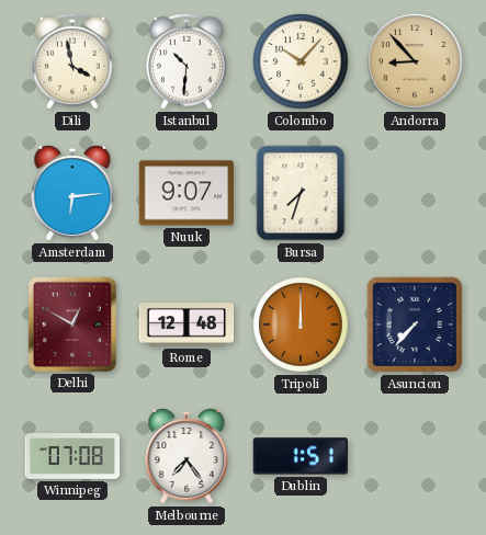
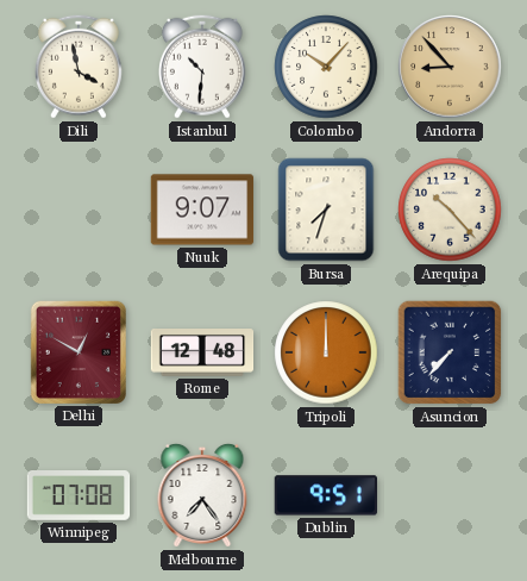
Amsterdam: 6:14 -> none
Arequipa: none -> 10:23
Dublin: 1:51 -> 9:51
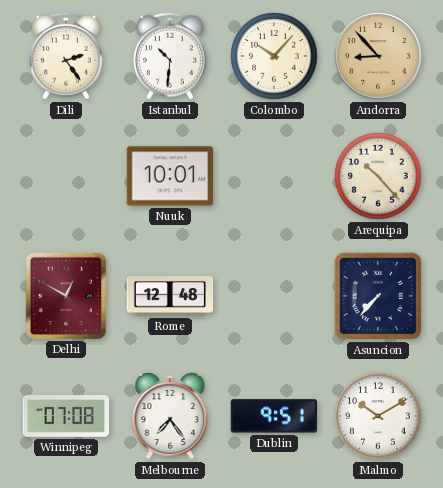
Dili: 3:58 -> 2:24
Nuuk: 9:07 -> 10:01
Bursa: 7:33 -> none
Tripoli: 12:00 -> none
Malmo: none -> 10:10
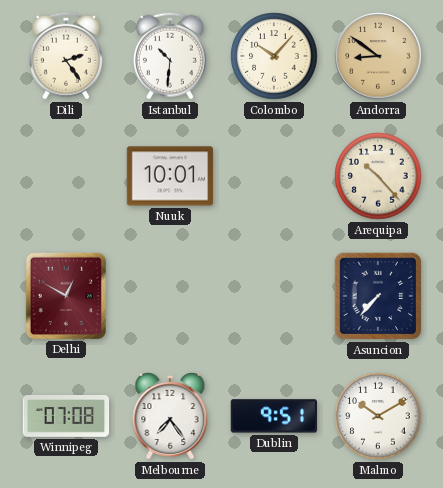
Andorra: 8:53 -> 8:51
Rome: 12:48 -> none
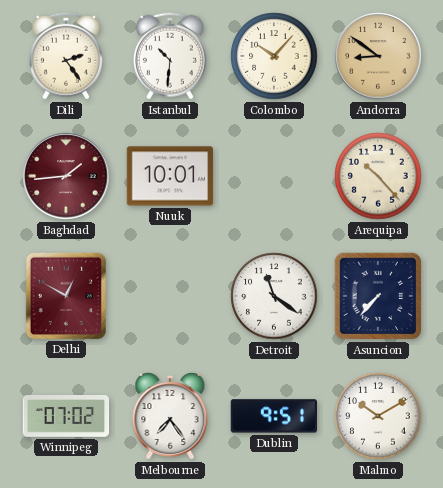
Baghdad: none -> 1:44
Detroit: none -> 11:21
Winnipeg: 07:08 -> 07:02
